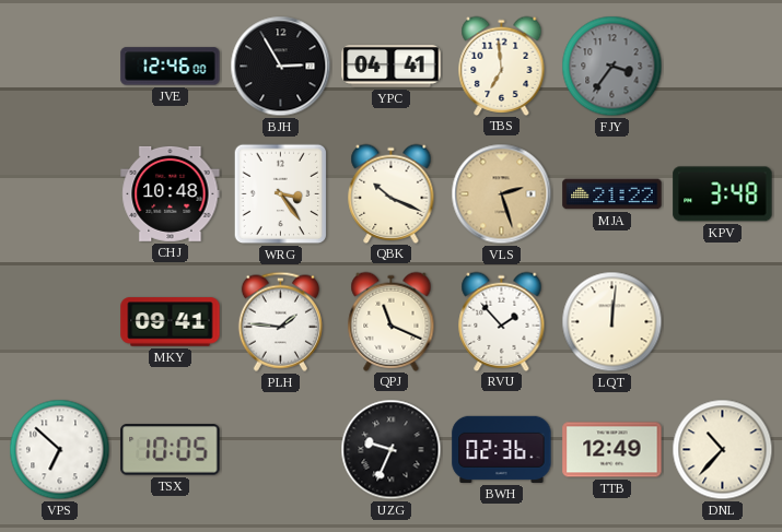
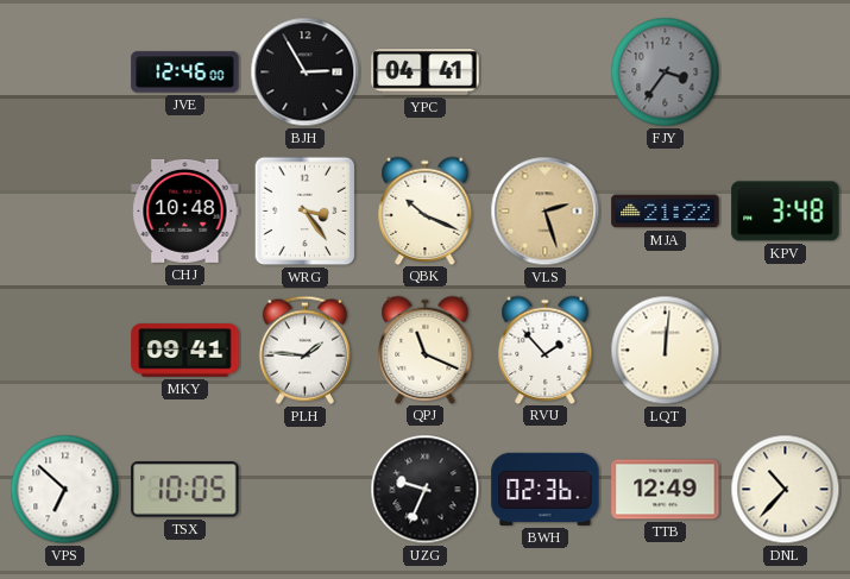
TBS: 6:59 -> none
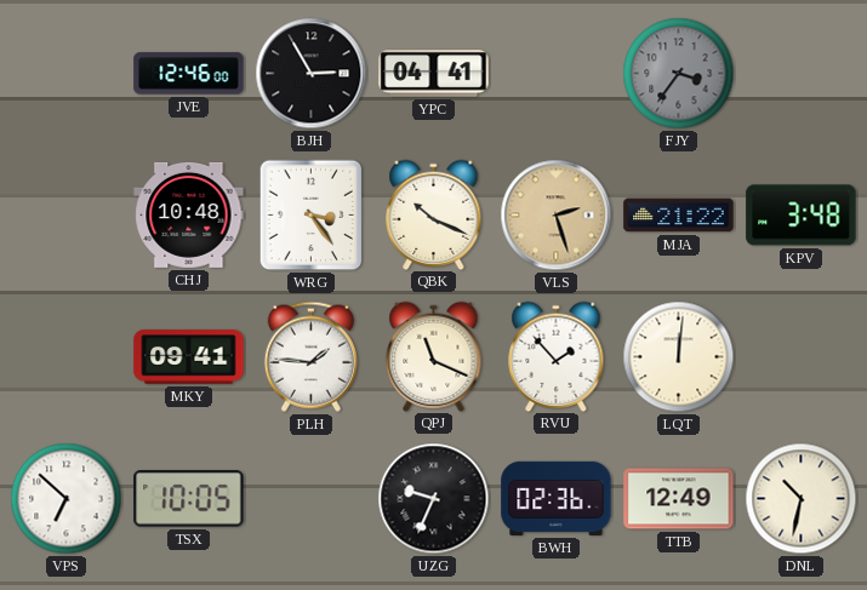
DNL: 10:37 -> 10:32
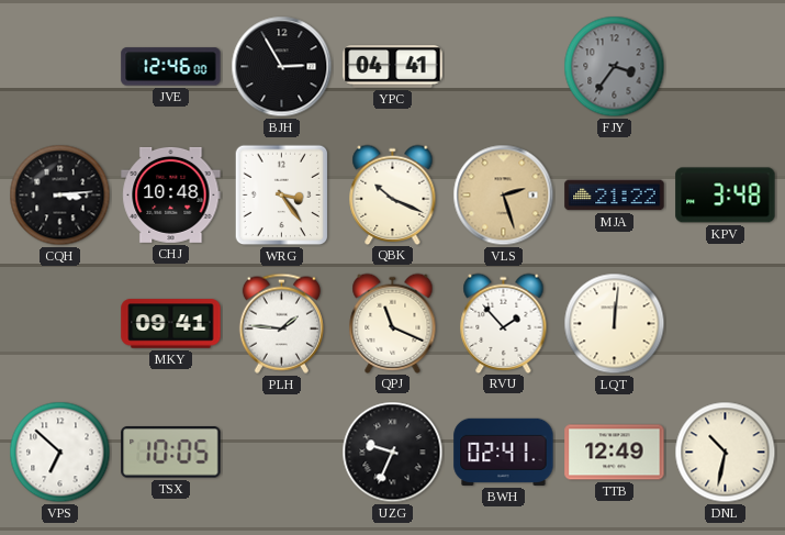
CQH: none -> 3:14
BWH: 02:36 -> 02:41
